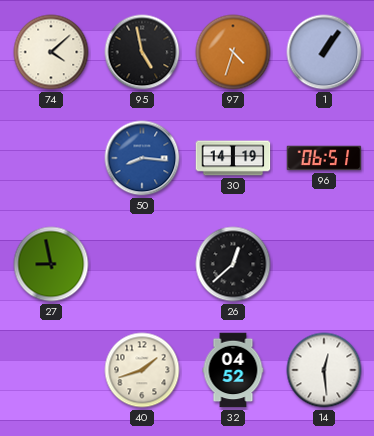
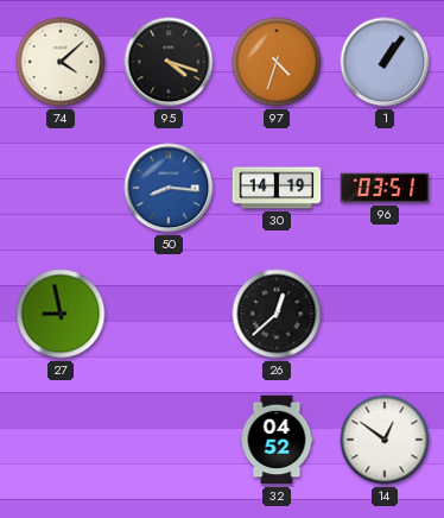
95: 4:58 -> 4:18
96: 06:51 -> 03:51
40: 1:42 -> none
14: 12:29 -> 12:51
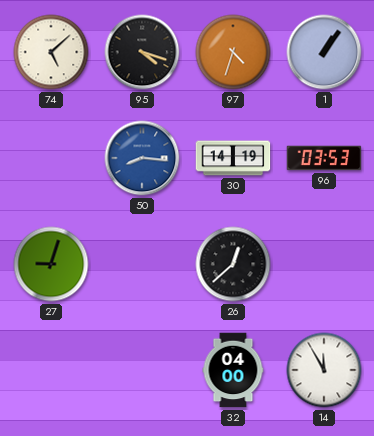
74: 4:08 -> 5:08
96: 03:51 -> 03:53
27: 8:58 -> 9:03
32: 04:52 -> 04:00
14: 12:51 -> 11:55
